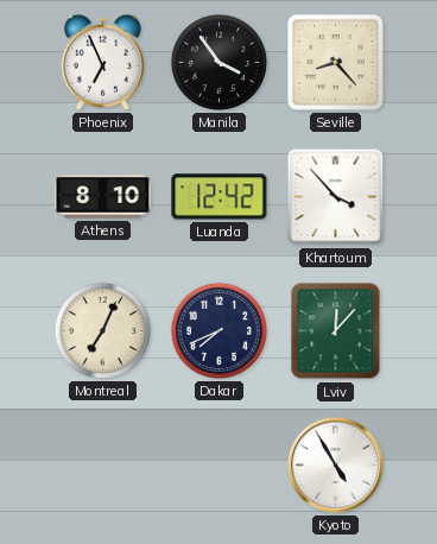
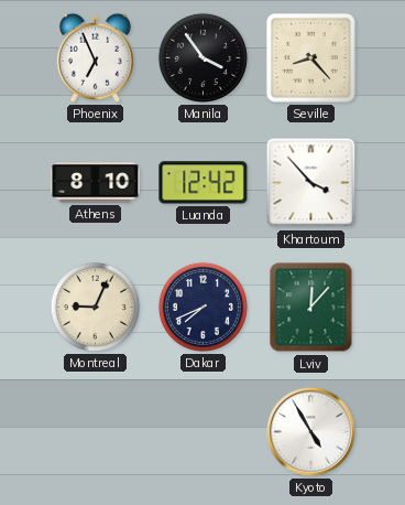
Montreal: 7:04 -> 9:04
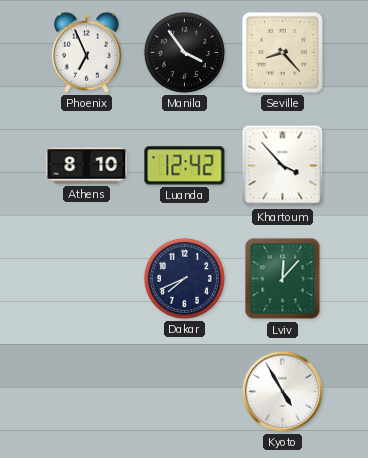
Montreal: 9:04 -> none
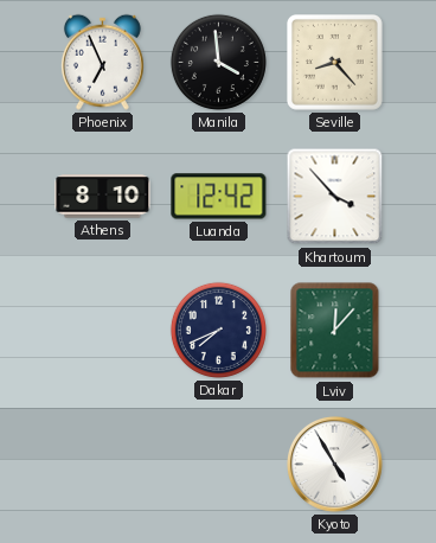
Manila: 3:54 -> 3:59
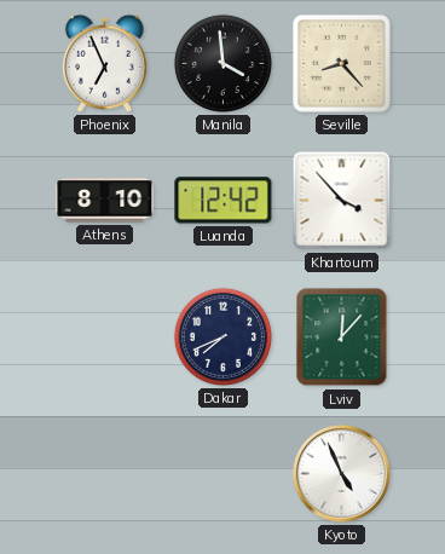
Kyoto: 4:55 -> 4:56
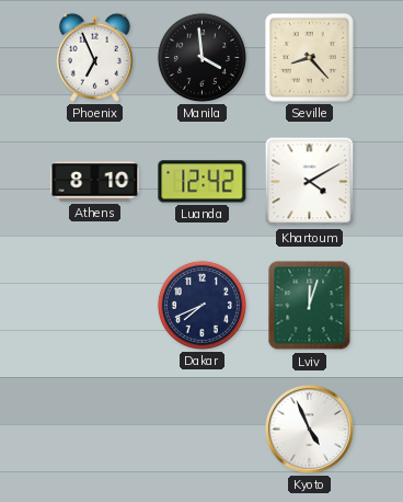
Khartoum: 3:53 -> 4:10
Lviv: 12:07 -> 12:03
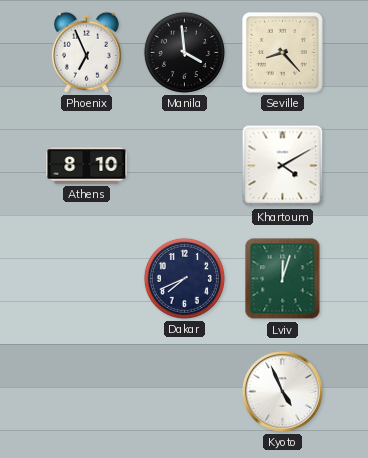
Luanda: 12:42 -> none
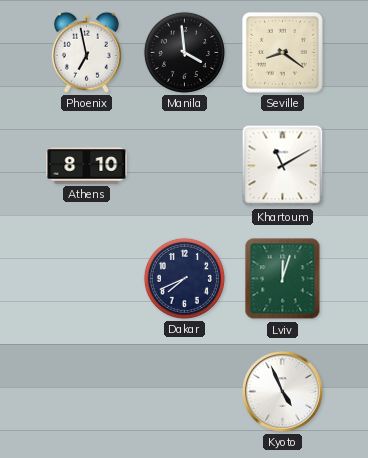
Phoenix: 6:56 -> 6:58
Seville: 8:23 -> 8:21
Khartoum: 4:10 -> 11:10
